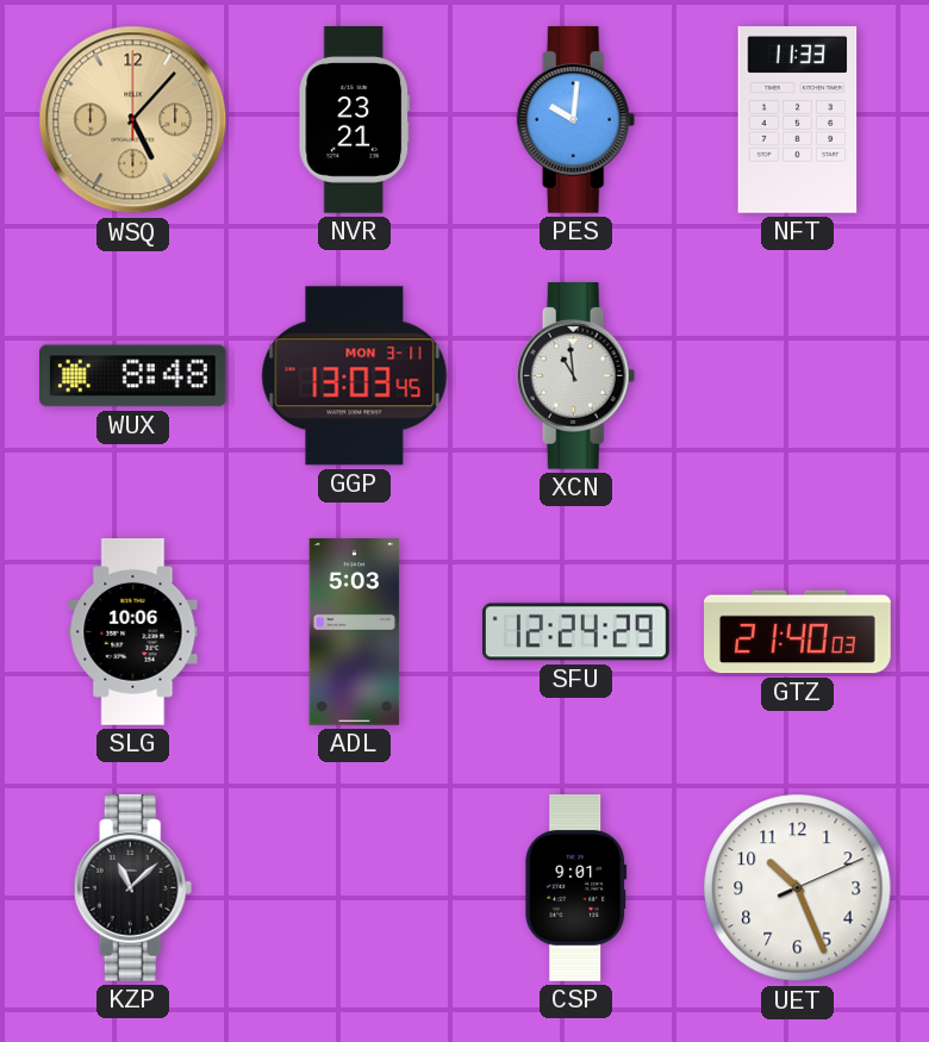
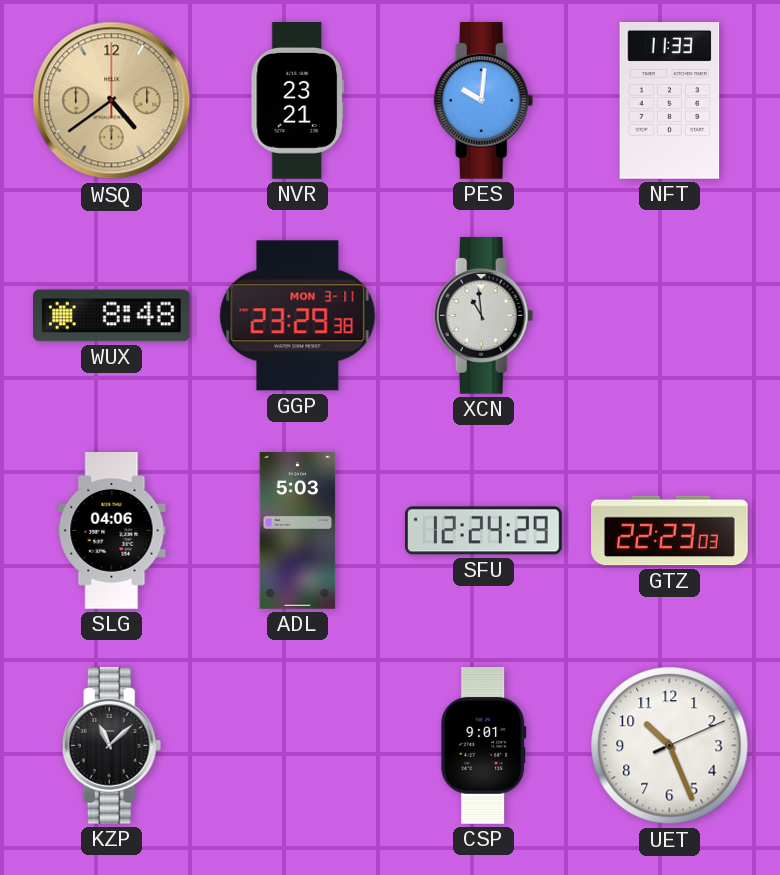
WSQ: 5:07 -> 4:39
GGP: 13:03 -> 23:29
SLG: 10:06 -> 04:06
GTZ: 21:40 -> 22:23
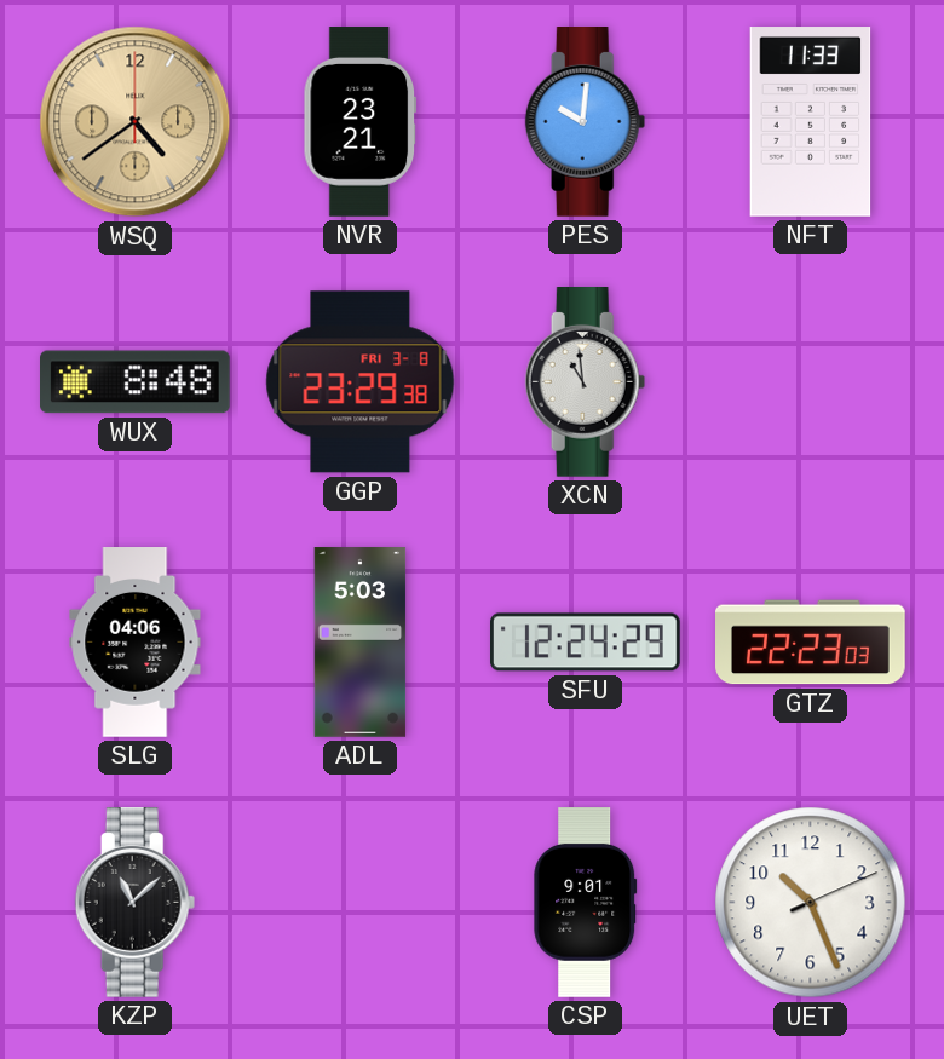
GGP date: MON 3-11 -> FRI 3-8
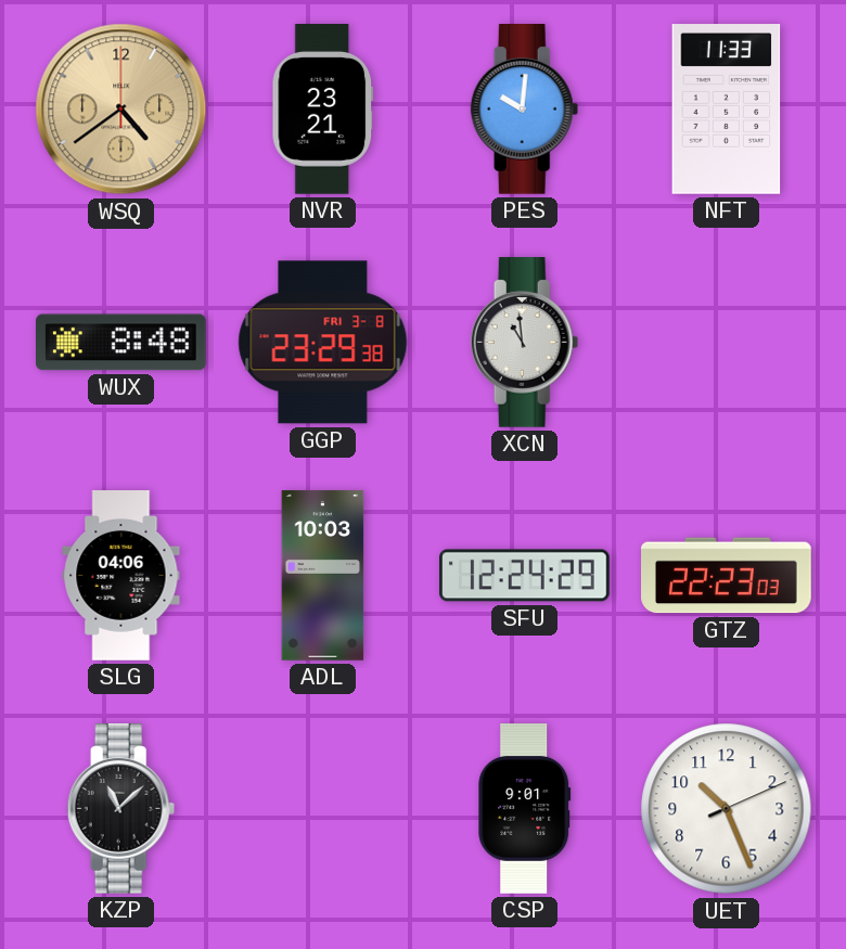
ADL: 5:03 -> 10:03
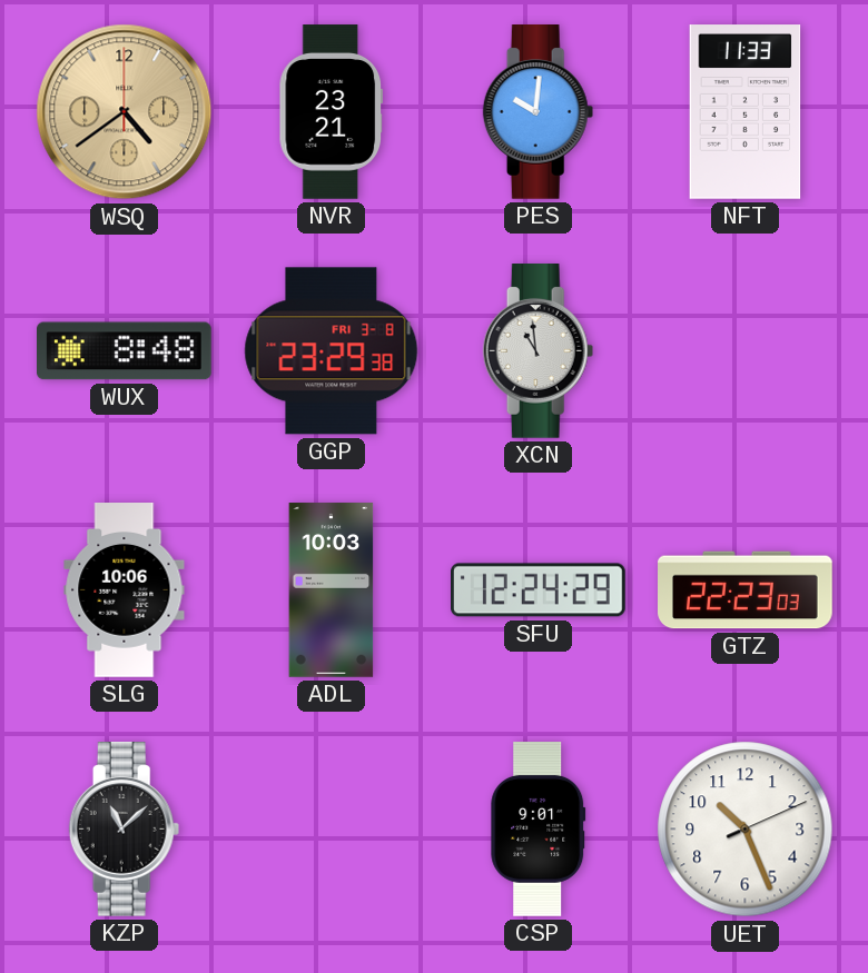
SLG: 04:06 -> 10:06
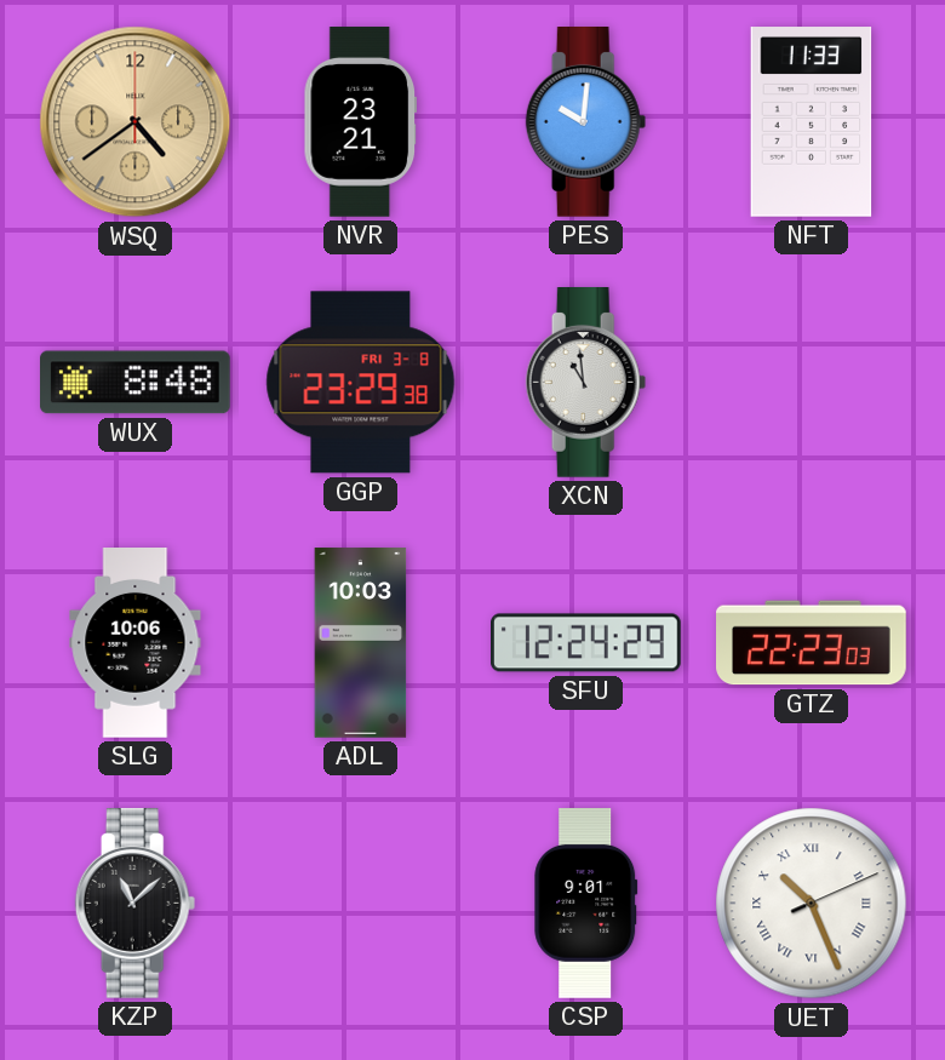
UET numerals: Arabic -> Roman
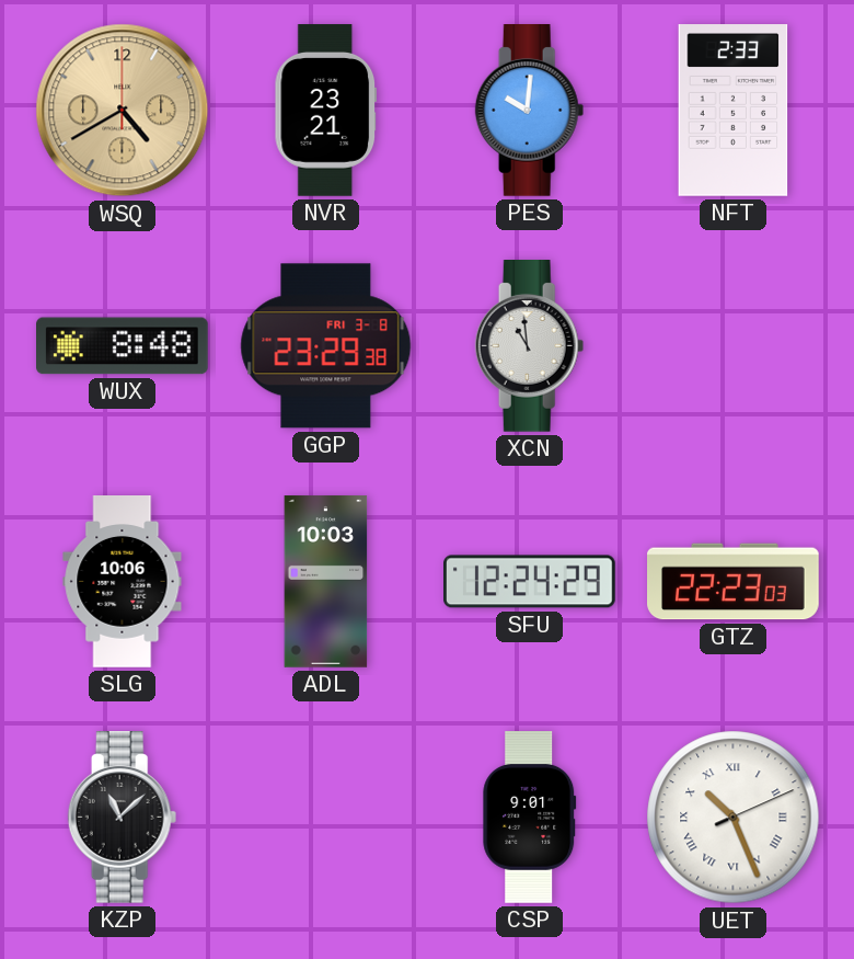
WSQ: 4:39 -> 4:40
NFT: 11:33 -> 2:33
